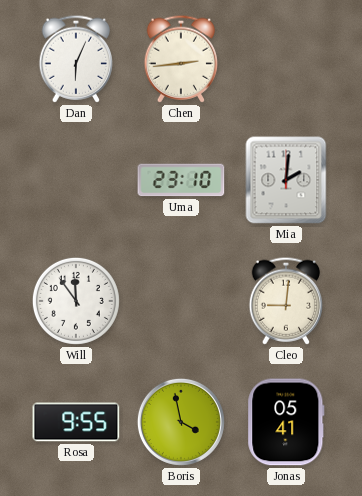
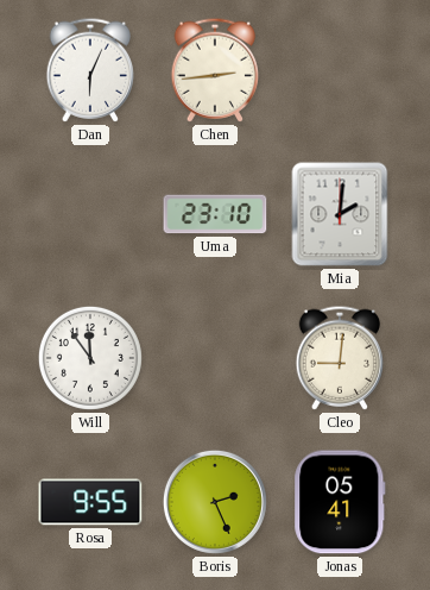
Boris: 3:58 -> 2:26
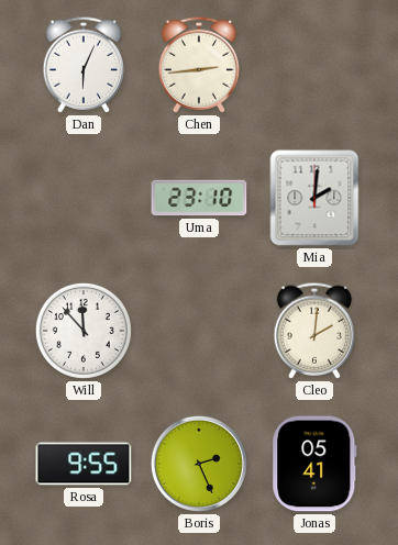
Will: 11:54 -> 11:53
Cleo: 9:01 -> 2:01
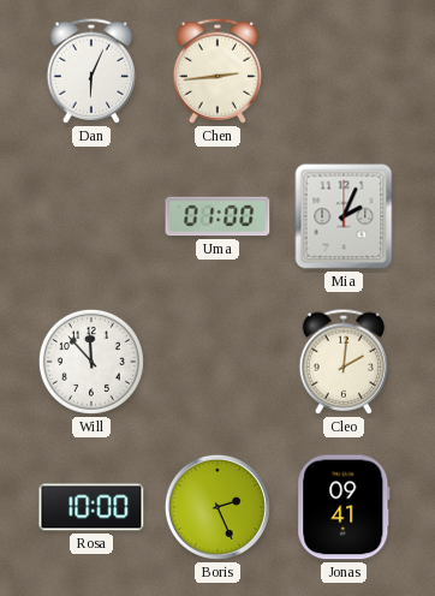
Uma: 23:10 -> 01:00
Mia: 2:01 -> 2:04
Rosa: 9:55 -> 10:00
Jonas: 05:41 -> 09:41
